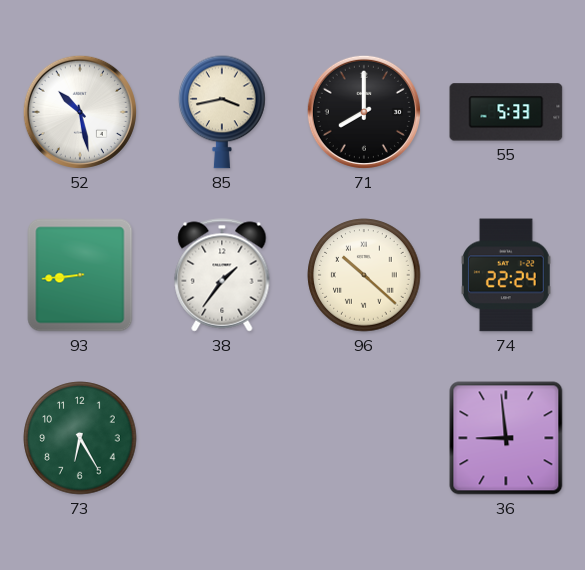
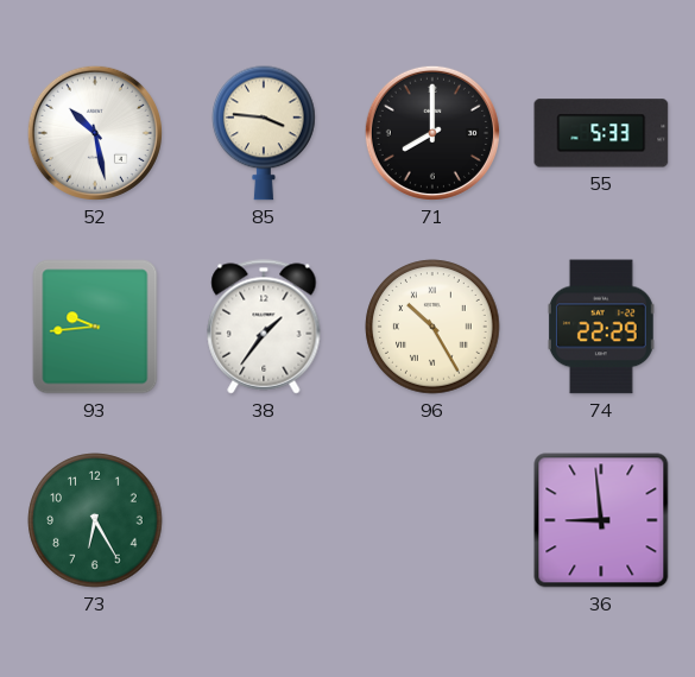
85: 3:43 -> 3:46
93: 8:44 -> 9:44
96: 10:22 -> 10:25
74: 22:24 -> 22:29
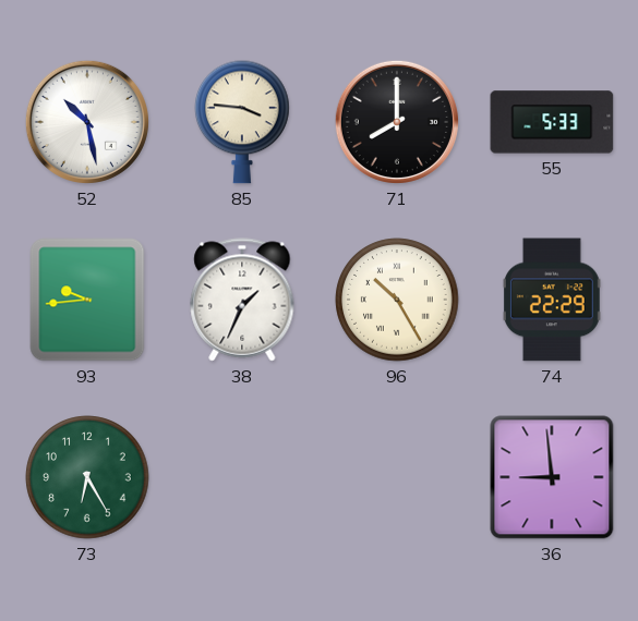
38: 1:36 -> 1:34
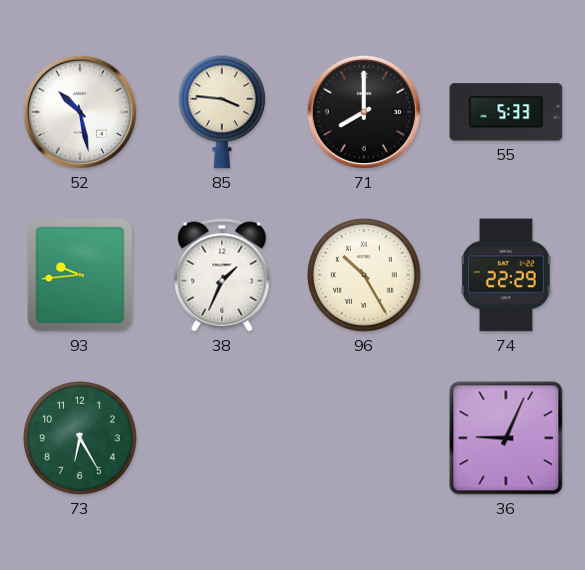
36: 8:59 -> 9:04
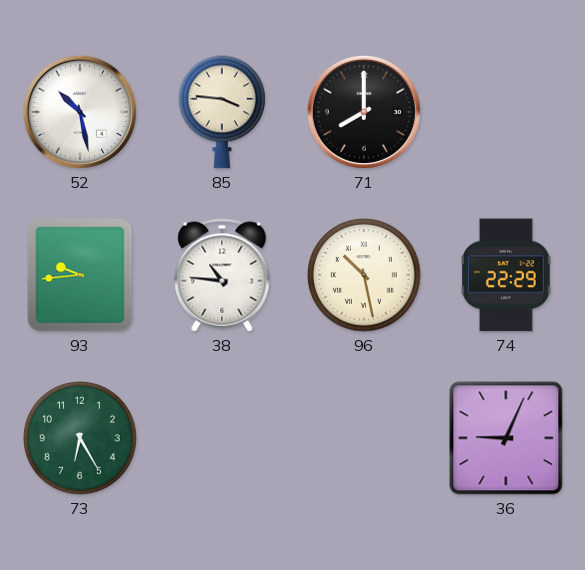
55: 5:33 -> none
38: 1:34 -> 10:46
96: 10:25 -> 10:28
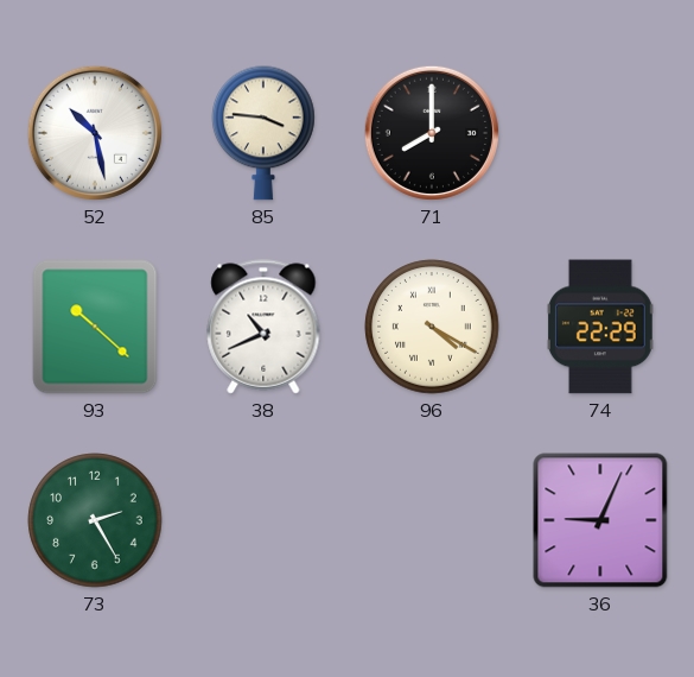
93: 9:44 -> 10:22
38: 10:46 -> 10:41
96: 10:28 -> 4:20
73: 6:25 -> 2:25
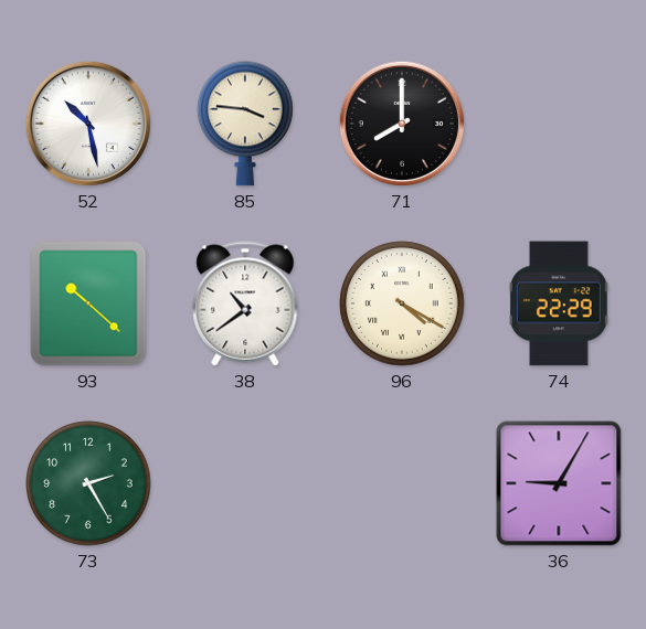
38: 10:41 -> 10:39
36: 9:04 -> 9:05
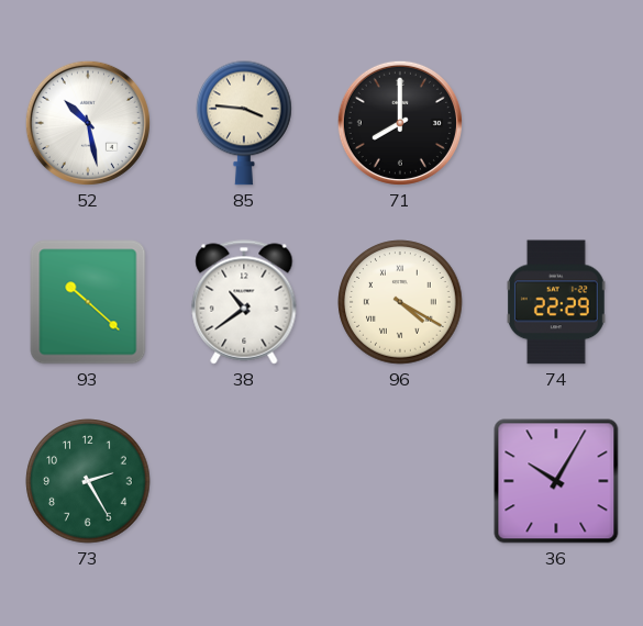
36: 9:05 -> 10:05
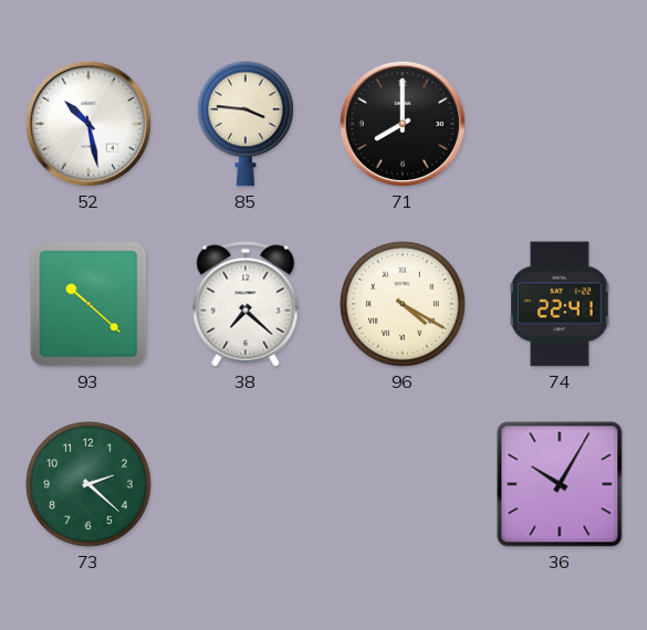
38: 10:39 -> 7:22
74: 22:29 -> 22:41
73: 2:25 -> 2:22
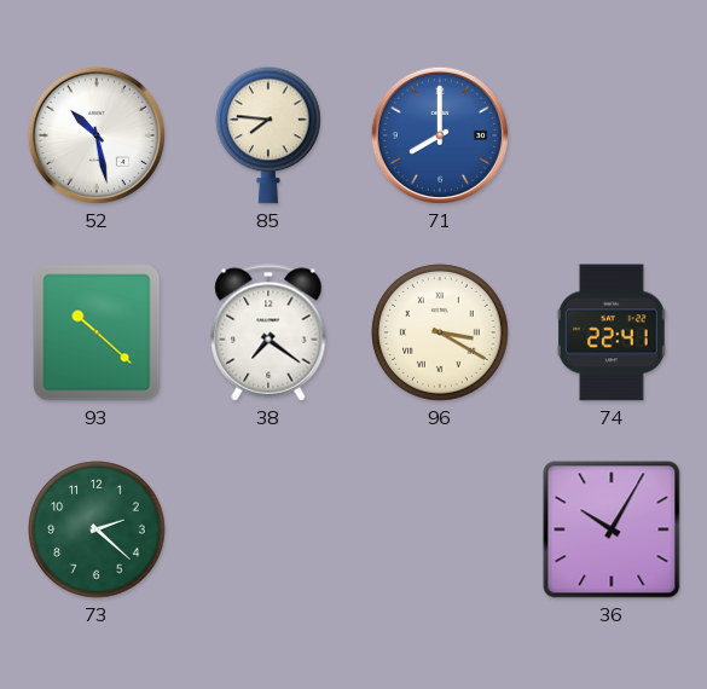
85: 3:46 -> 7:46
71 dial: black -> blue
38: 7:22 -> 7:21
96: 4:20 -> 3:20
